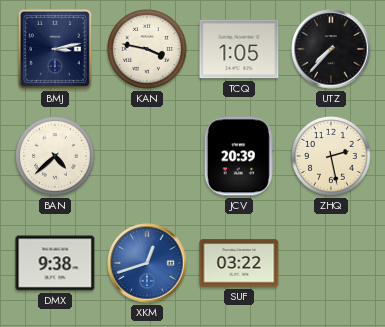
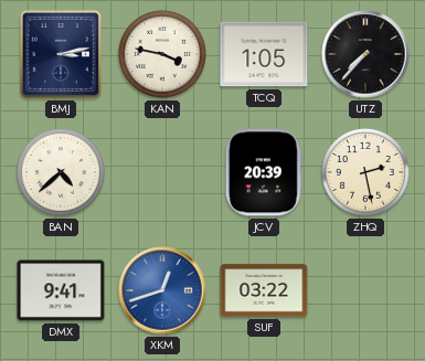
DMX: 9:38 -> 9:41
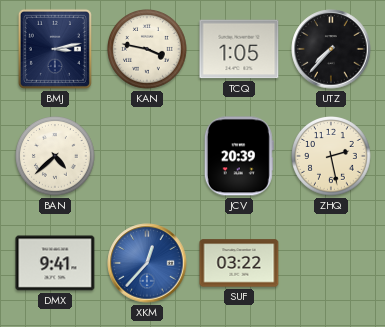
XKM: 12:42 -> 12:37
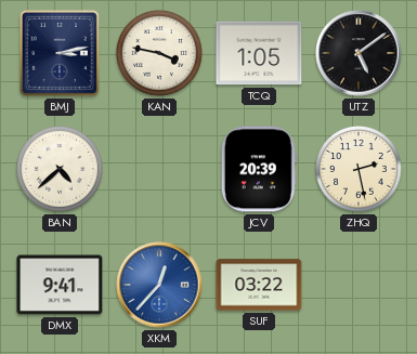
UTZ: 7:37 -> 5:09
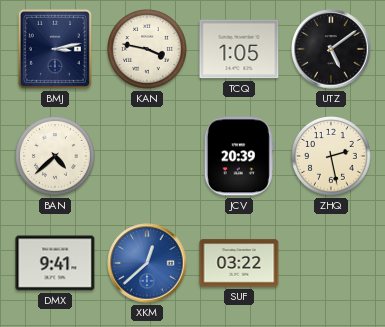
XKM: 12:37 -> 12:38
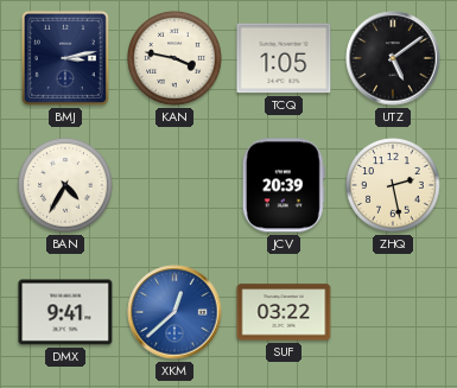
BAN: 4:38 -> 4:35
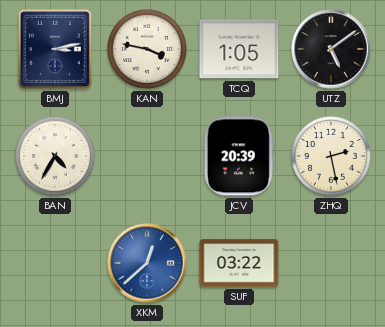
DMX: 9:41 -> none
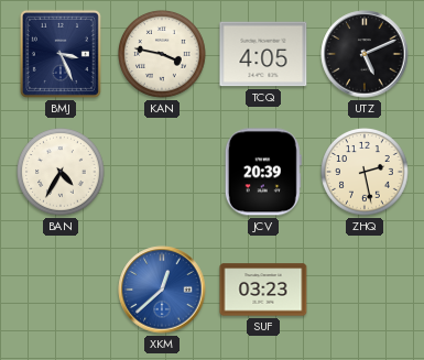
BMJ: 3:13 -> 3:26
TCQ: 1:05 -> 4:05
UTZ: 5:09 -> 5:11
SUF: 03:22 -> 03:23
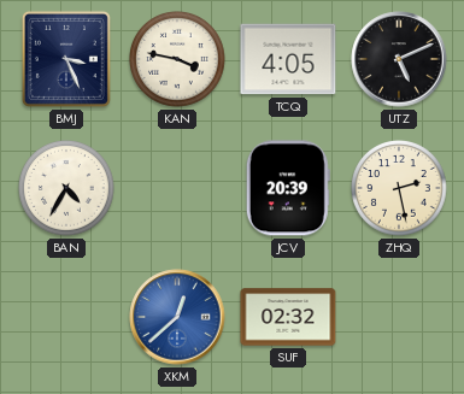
SUF: 03:23 -> 02:32
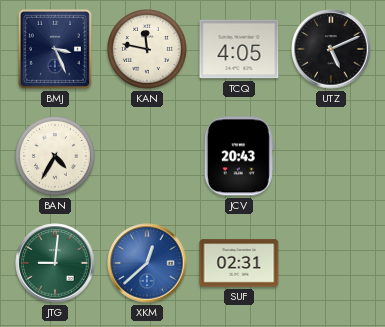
KAN: 3:47 -> 11:47
JCV: 20:39 -> 20:43
ZHQ: 2:28 -> none
JTG: none -> 9:01
SUF: 02:32 -> 02:31
